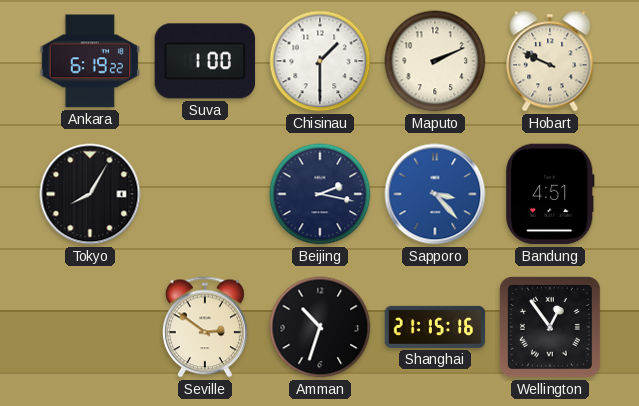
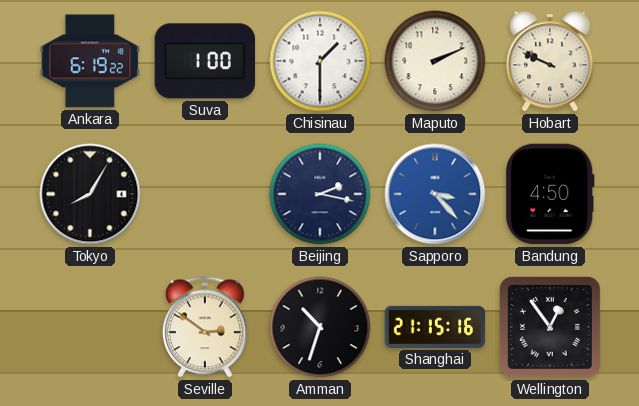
Bandung: 4:51 -> 4:50
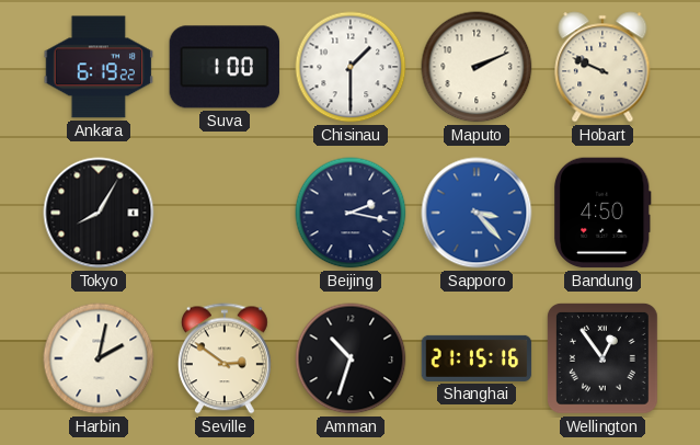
Harbin: none -> 2:02
